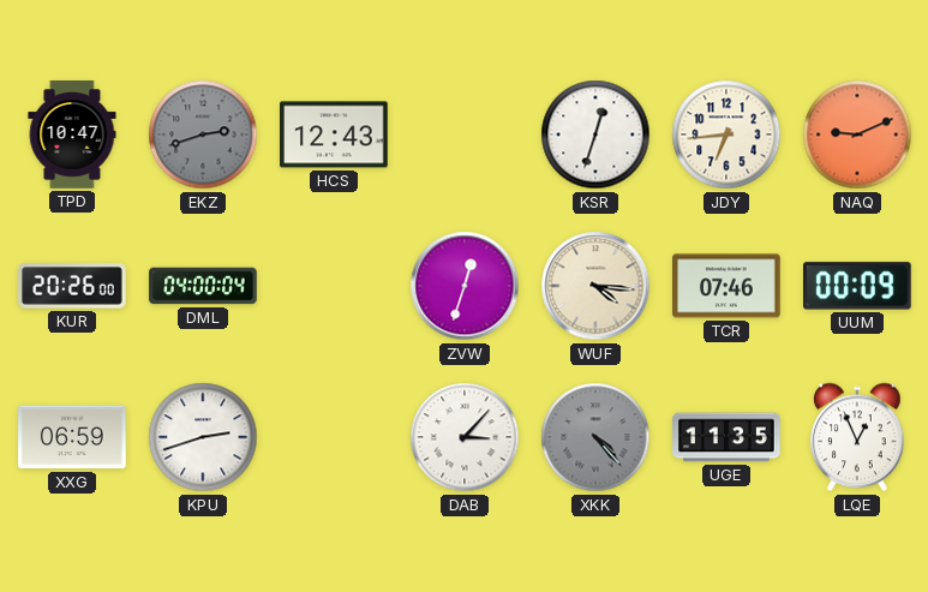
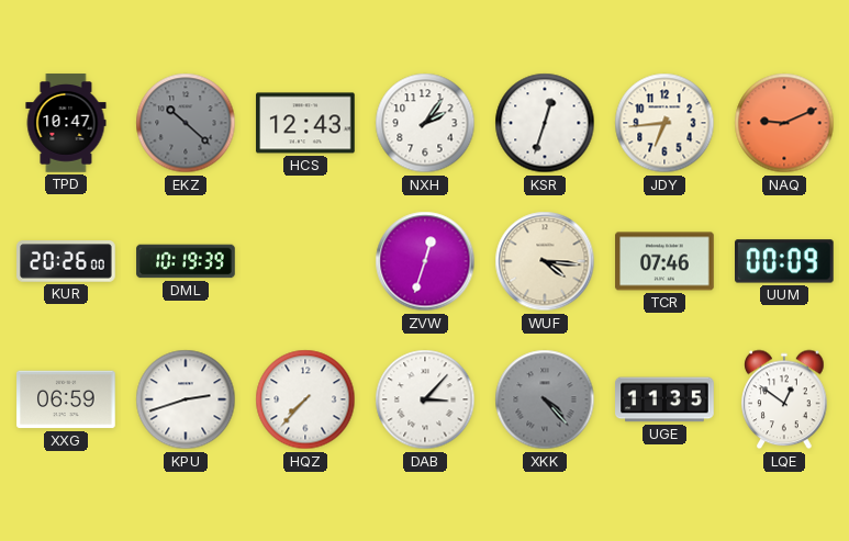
EKZ: 2:42 -> 10:22
NXH: none -> 2:06
DML: 04:00 -> 10:19
HQZ: none -> 7:37
LQE: 12:56 -> 12:51
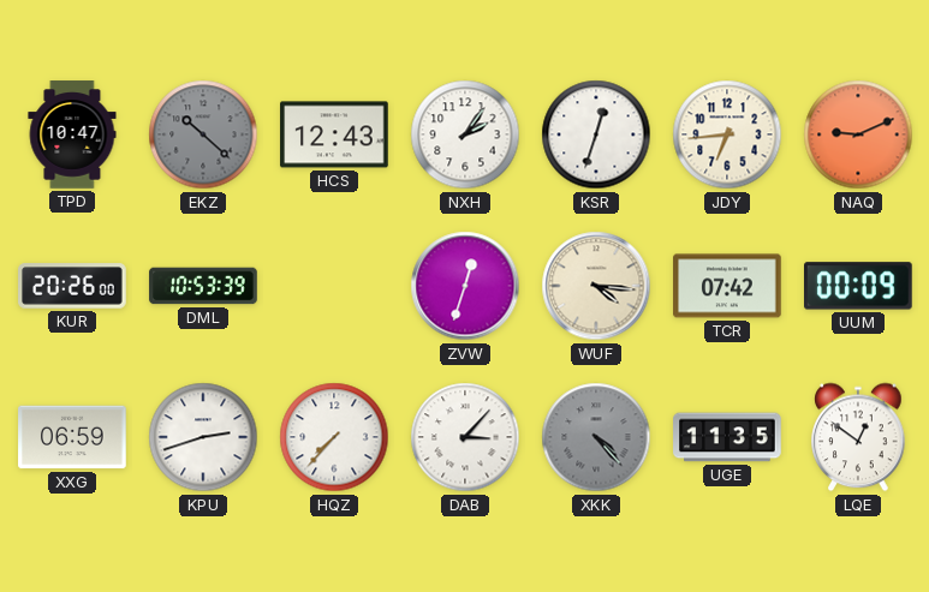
DML: 10:19 -> 10:53
TCR: 07:46 -> 07:42
